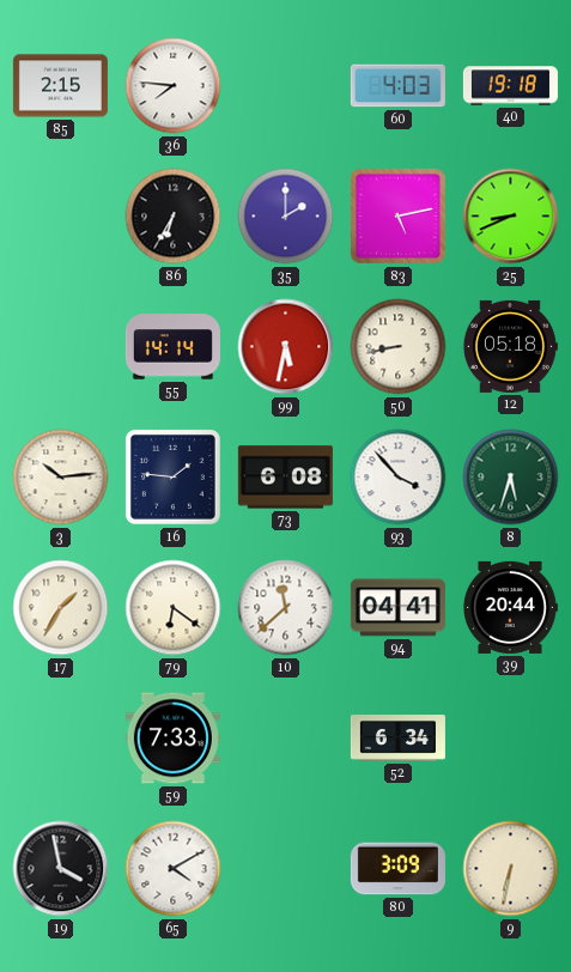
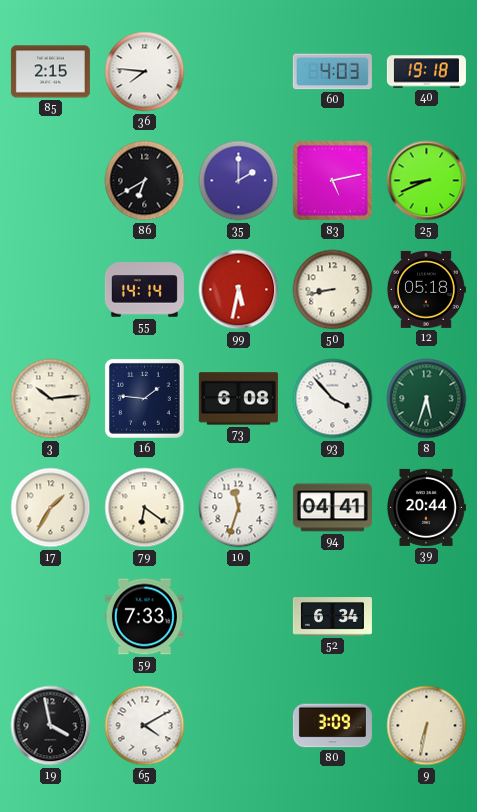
86: 6:35 -> 6:40
10: 11:38 -> 11:33
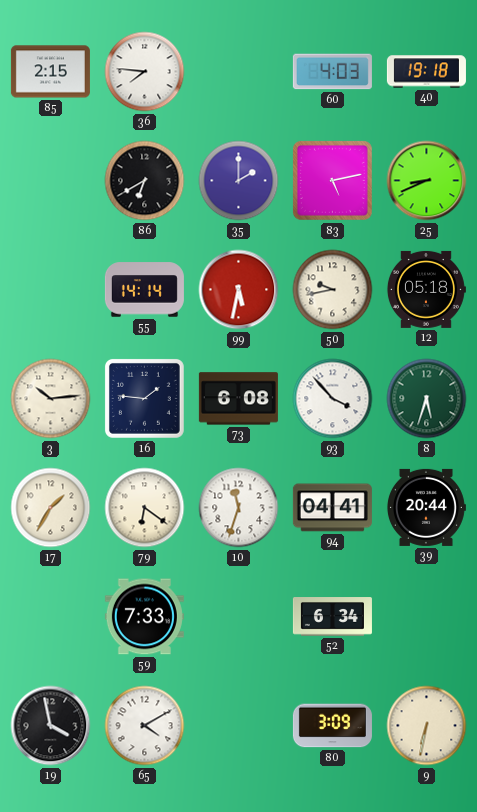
50: 8:43 -> 9:43
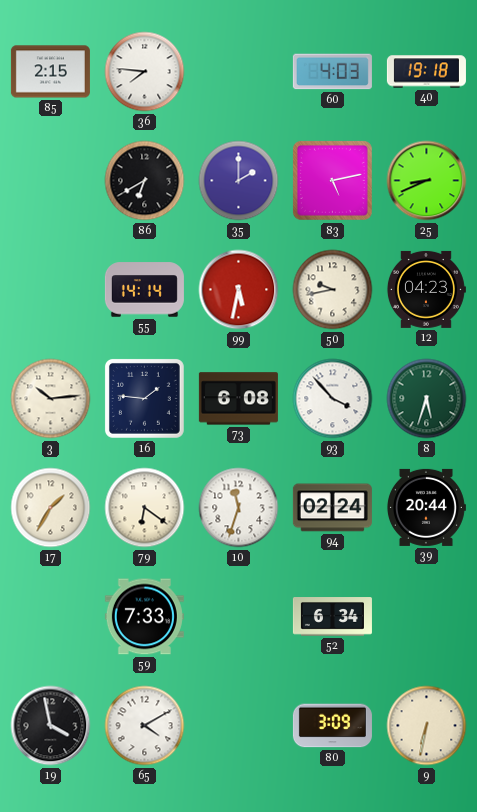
12: 05:18 -> 04:23
94: 04:41 -> 02:24
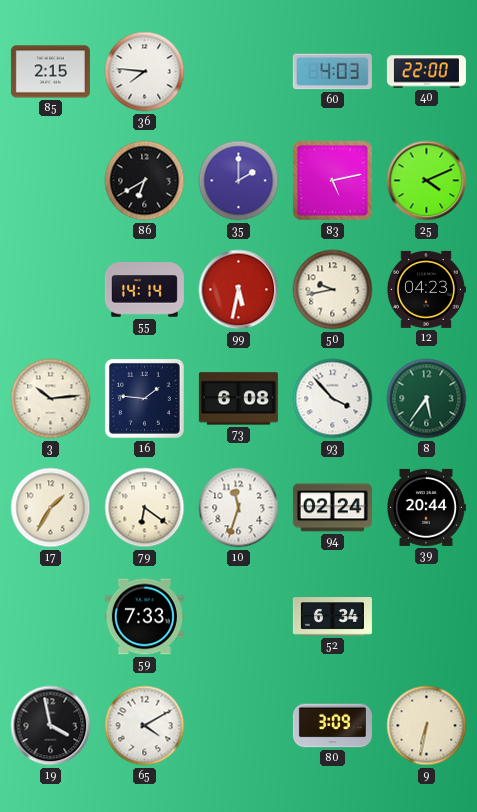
40: 19:18 -> 22:00
25: 8:41 -> 4:11
8: 5:33 -> 5:36
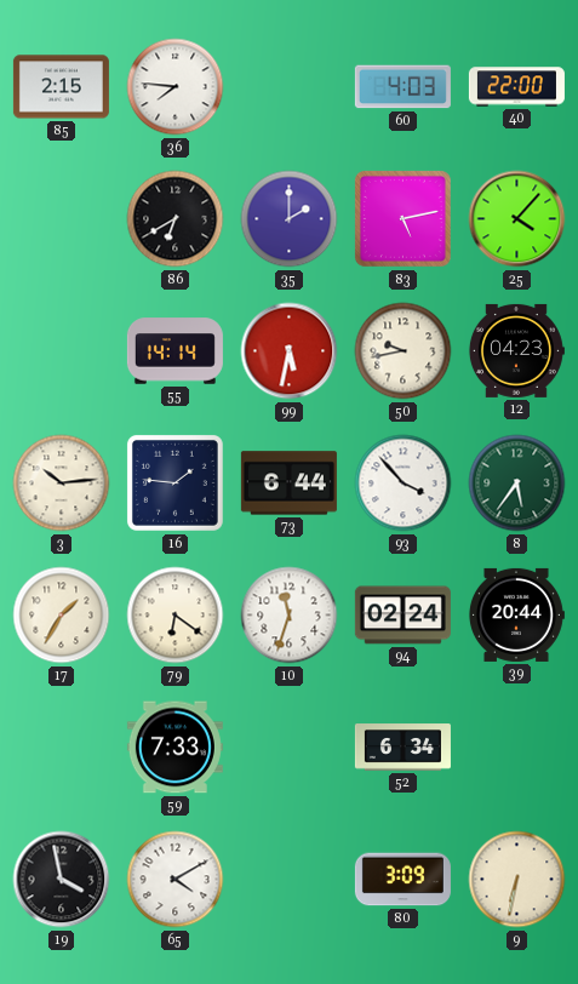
25: 4:11 -> 4:07
73: 6:08 -> 6:44
